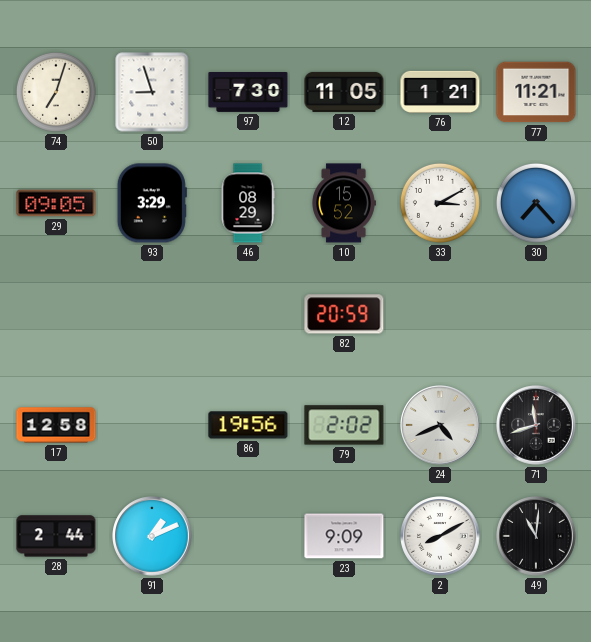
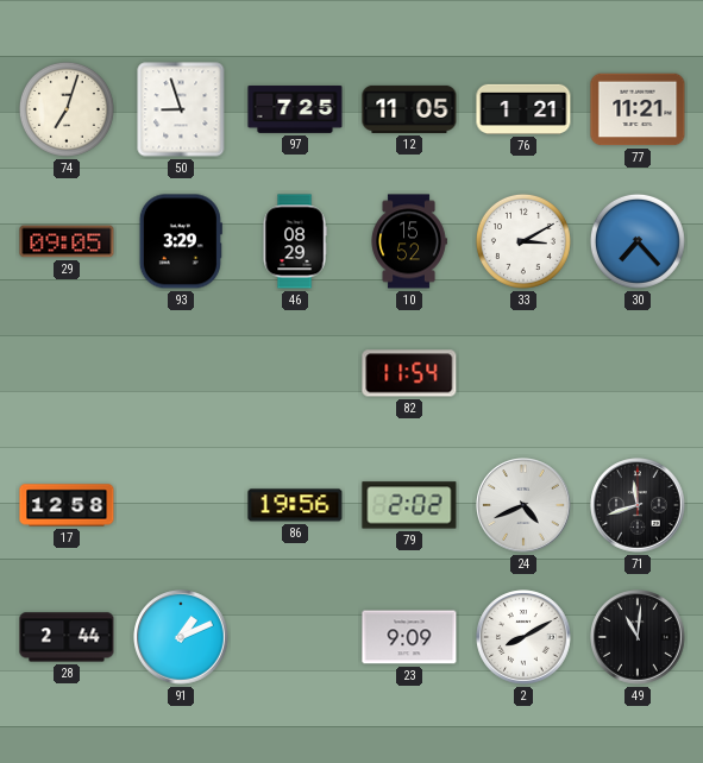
97: 7:30 -> 7:25
82: 20:59 -> 11:54
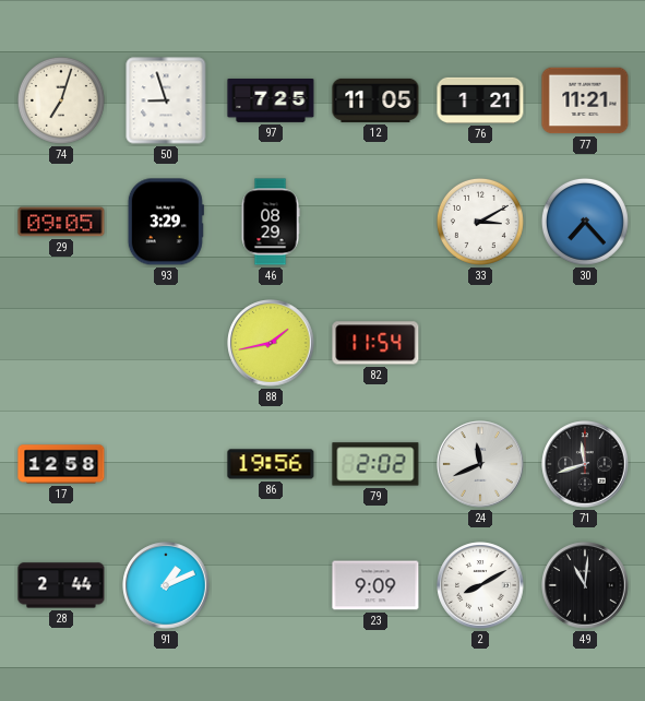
10: 15:52 -> none
88: none -> 1:43
24: 4:41 -> 11:41
